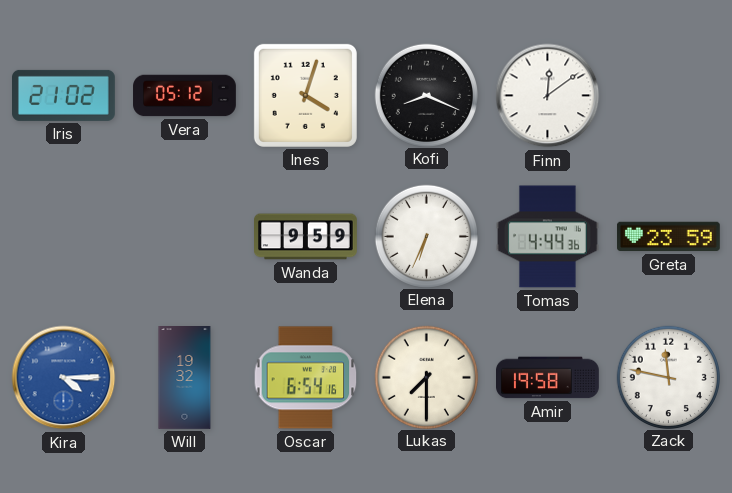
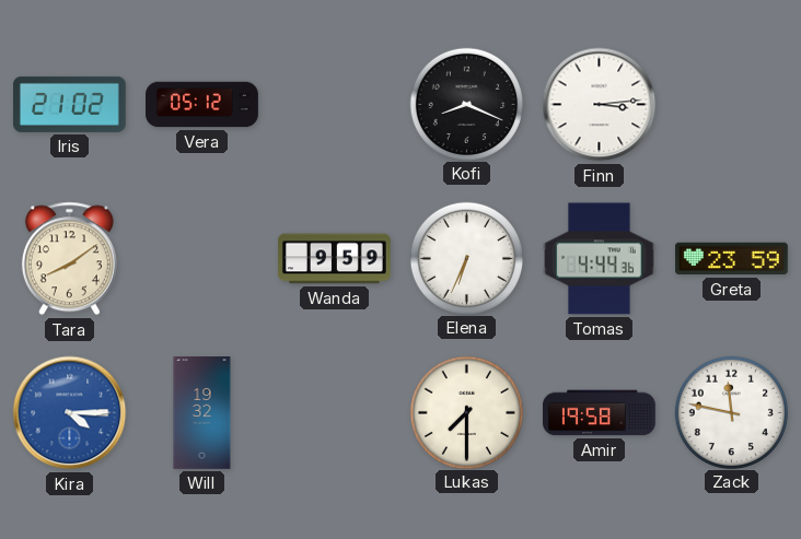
Ines: 4:03 -> none
Finn: 12:09 -> 3:14
Tara: none -> 8:09
Oscar: 6:54 -> none
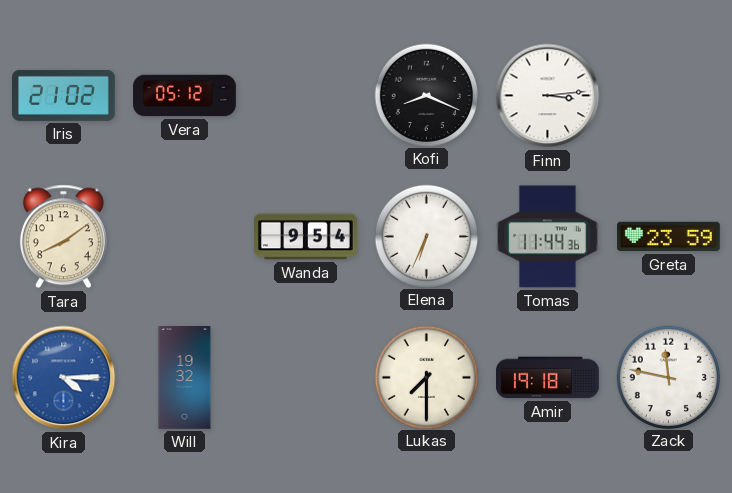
Wanda: 9:59 -> 9:54
Tomas: 4:44 -> 11:44
Amir: 19:58 -> 19:18
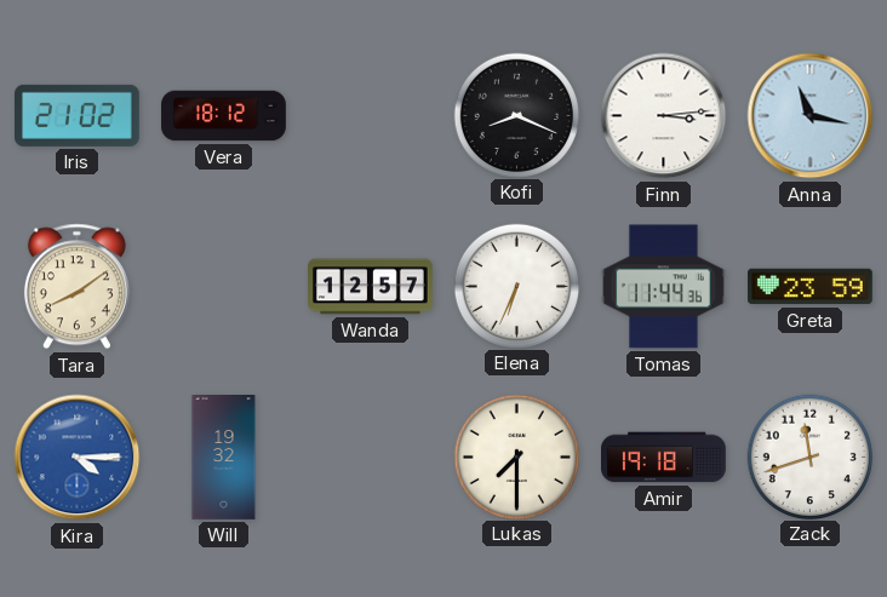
Vera: 05:12 -> 18:12
Anna: none -> 11:17
Wanda: 9:54 -> 12:57
Zack: 11:47 -> 11:42
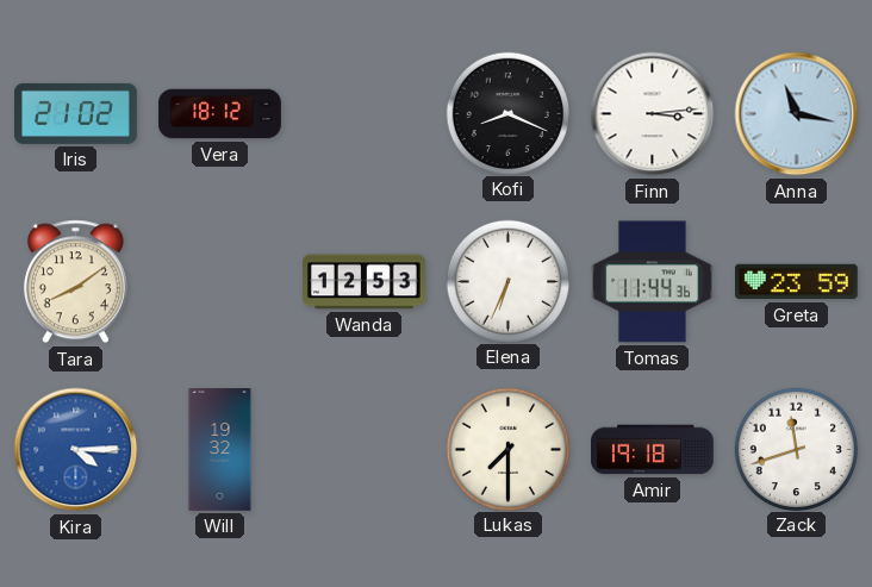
Wanda: 12:57 -> 12:53
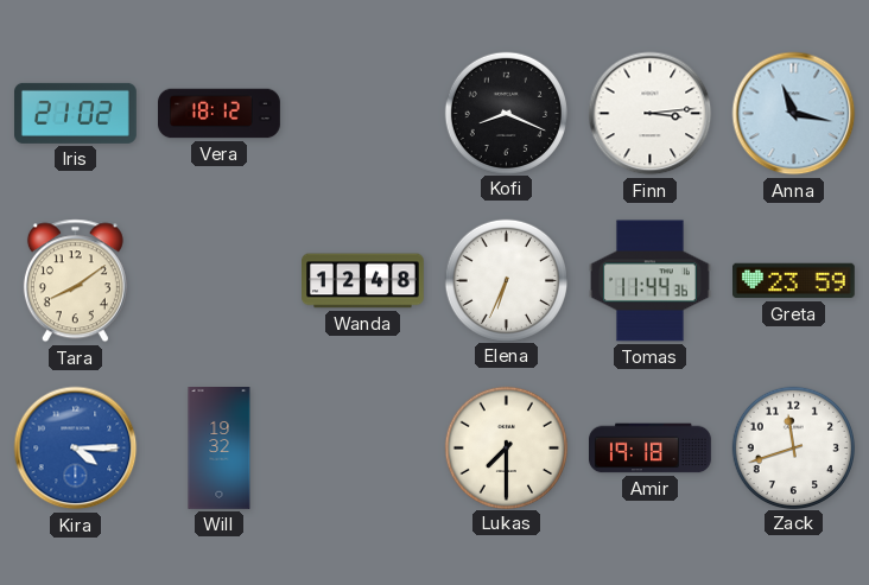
Wanda: 12:53 -> 12:48
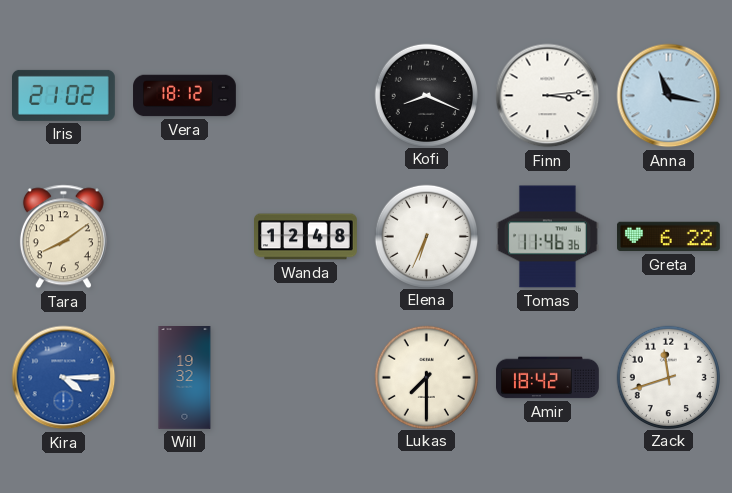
Tomas: 11:44 -> 11:46
Greta: 23:59 -> 6:22
Amir: 19:18 -> 18:42
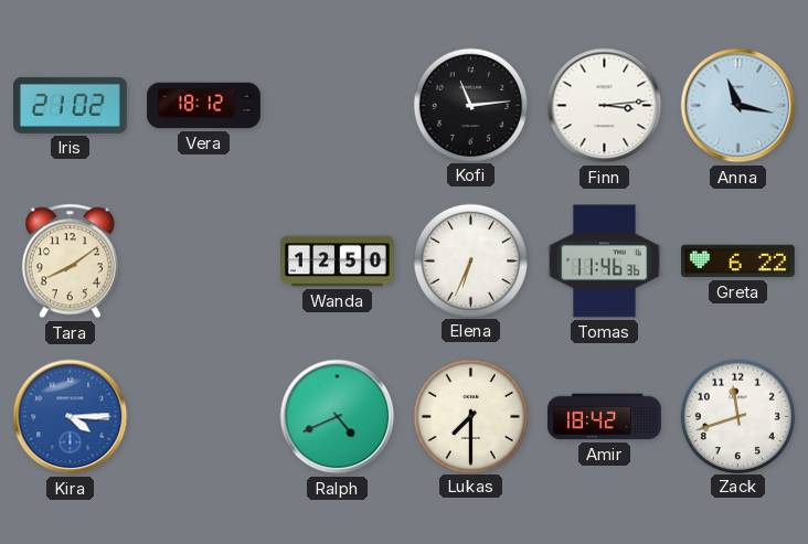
Kofi: 8:19 -> 11:14
Wanda: 12:48 -> 12:50
Will: 19:32 -> none
Ralph: none -> 4:41
